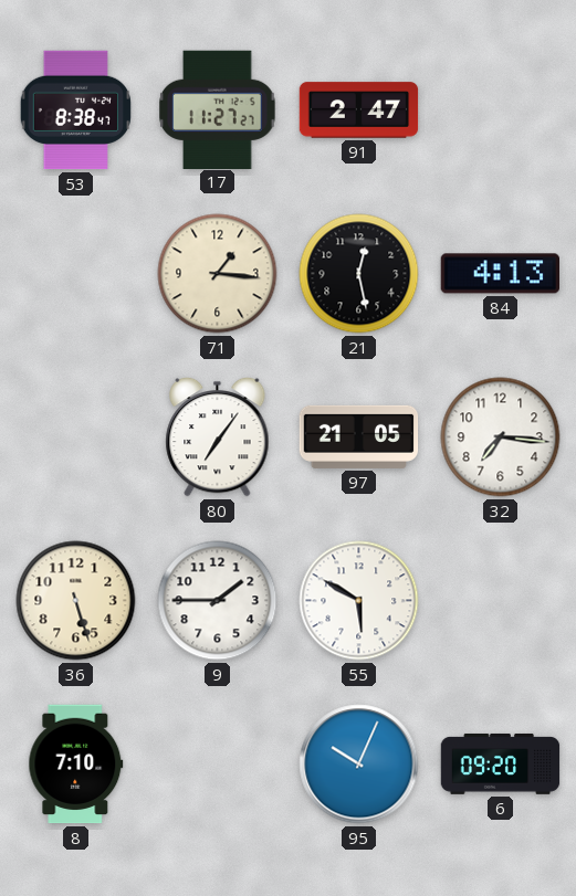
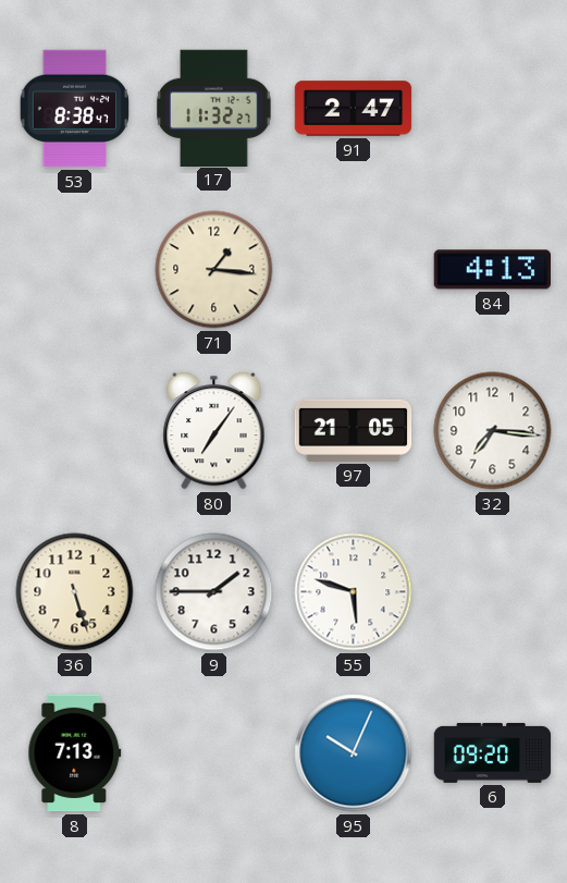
17: 11:27 -> 11:32
21: 12:28 -> none
55: 5:50 -> 5:48
8: 7:10 -> 7:13
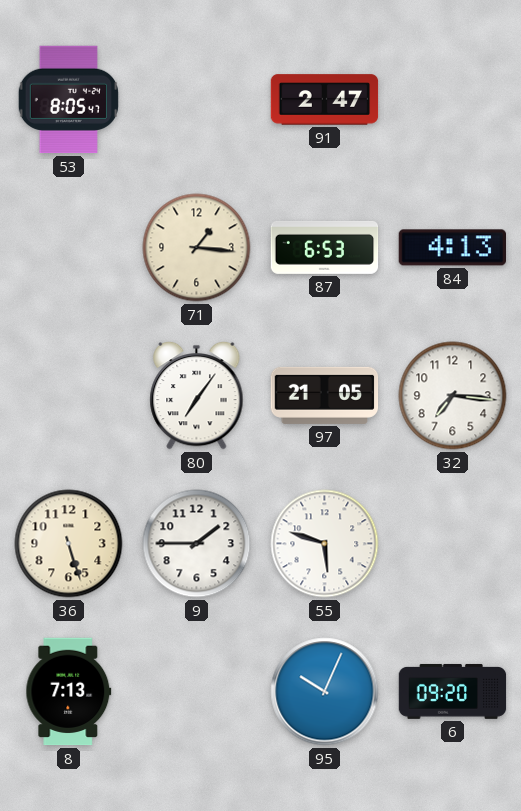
53: 8:38 -> 8:05
17: 11:32 -> none
87: none -> 6:53
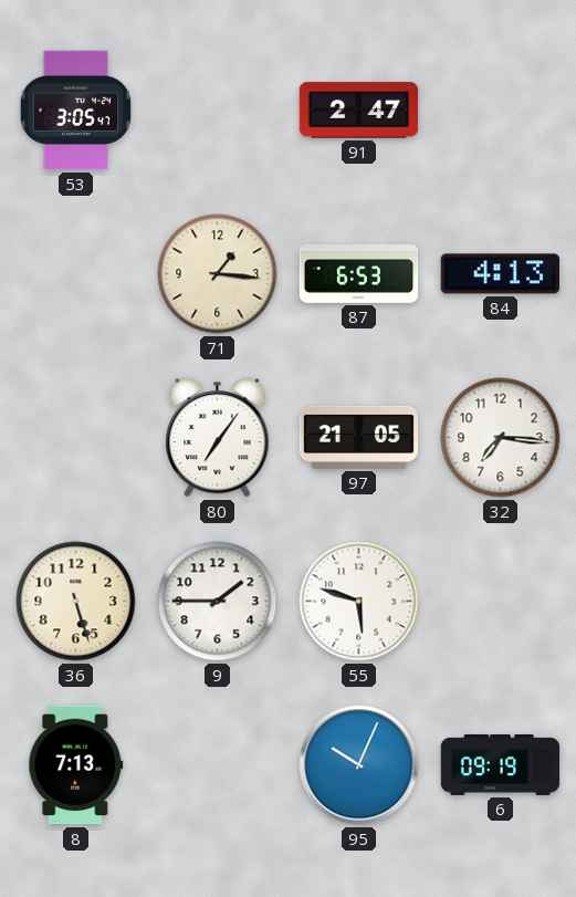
53: 8:05 -> 3:05
6: 09:20 -> 09:19
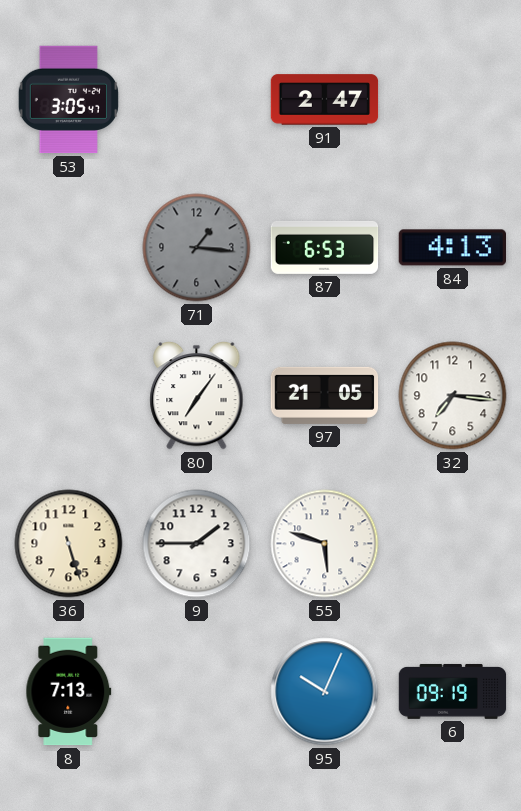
71 dial: cream -> grey
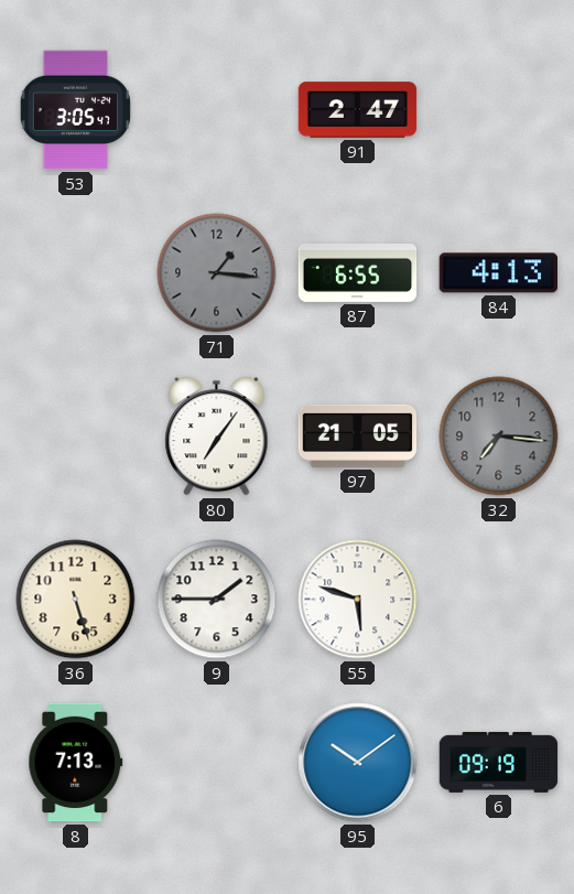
87: 6:53 -> 6:55
32 dial: white -> grey
95: 10:04 -> 10:09
